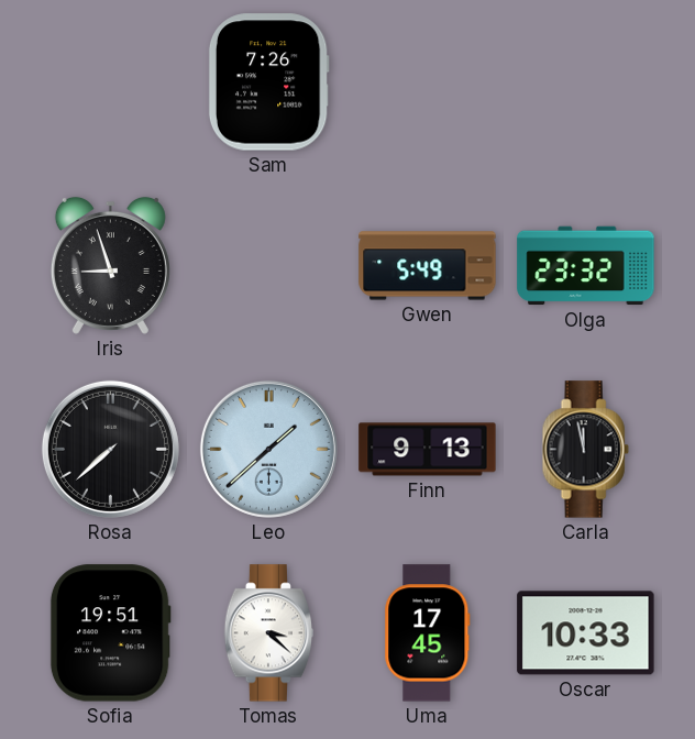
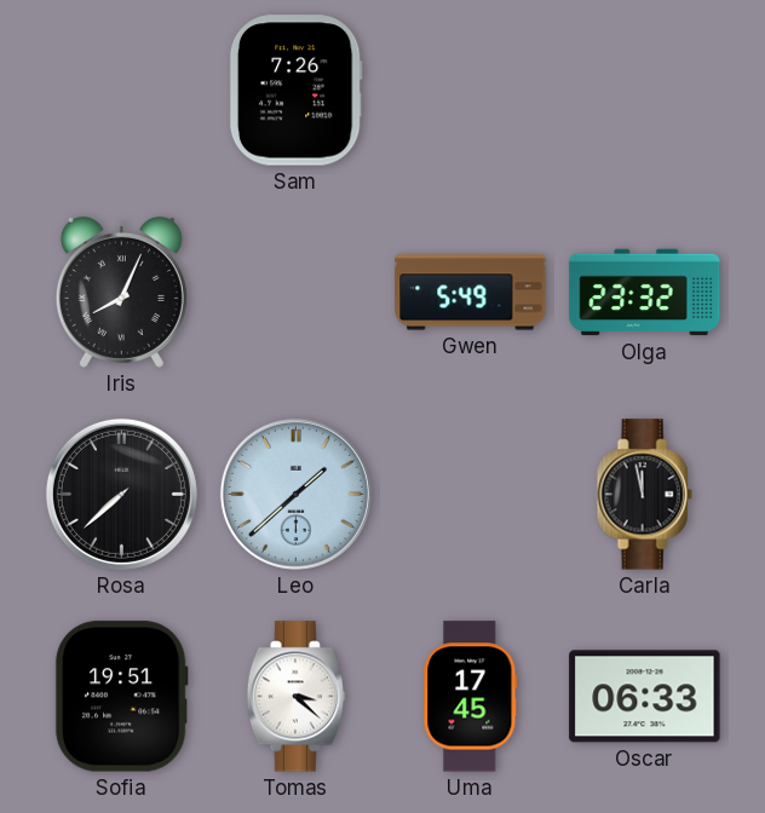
Iris: 8:57 -> 8:04
Finn: 9:13 -> none
Oscar: 10:33 -> 06:33
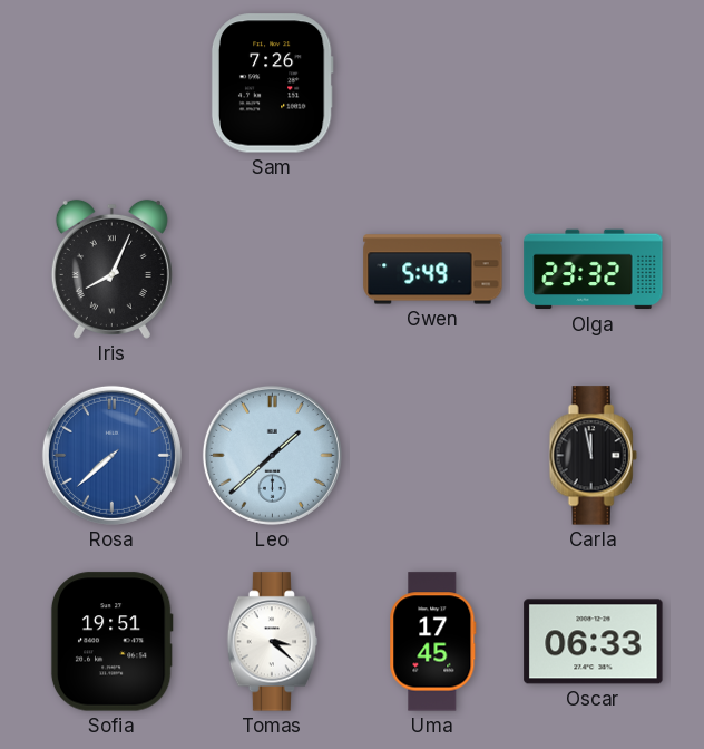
Rosa dial: black -> blue
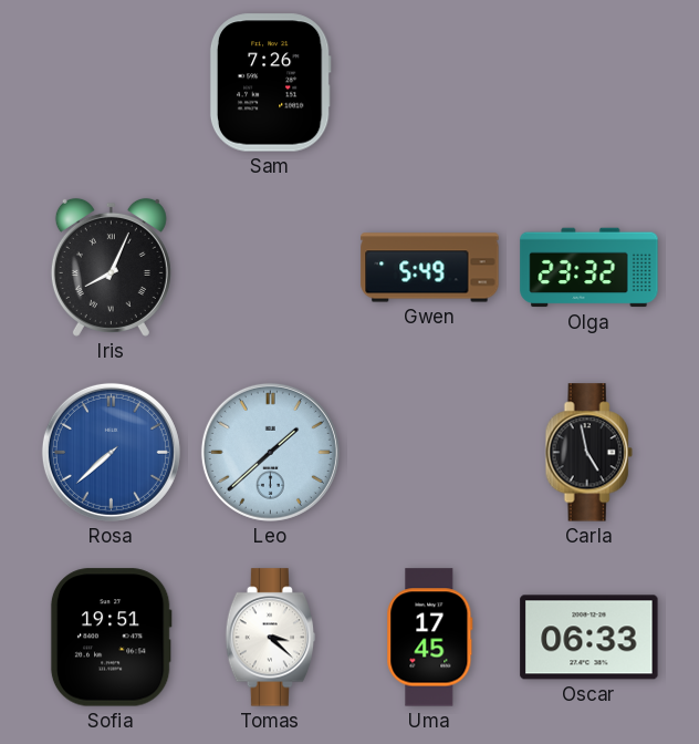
Carla: 11:58 -> 4:58
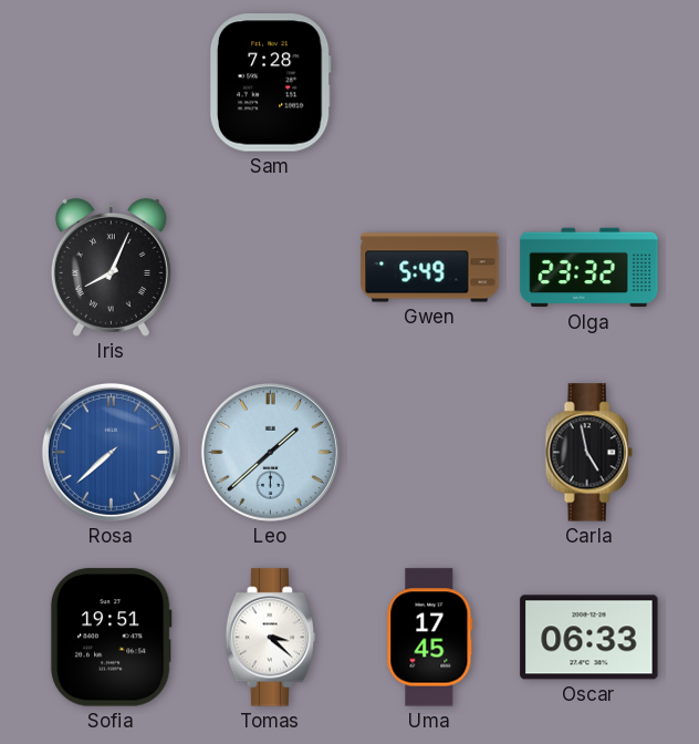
Sam: 7:26 -> 7:28
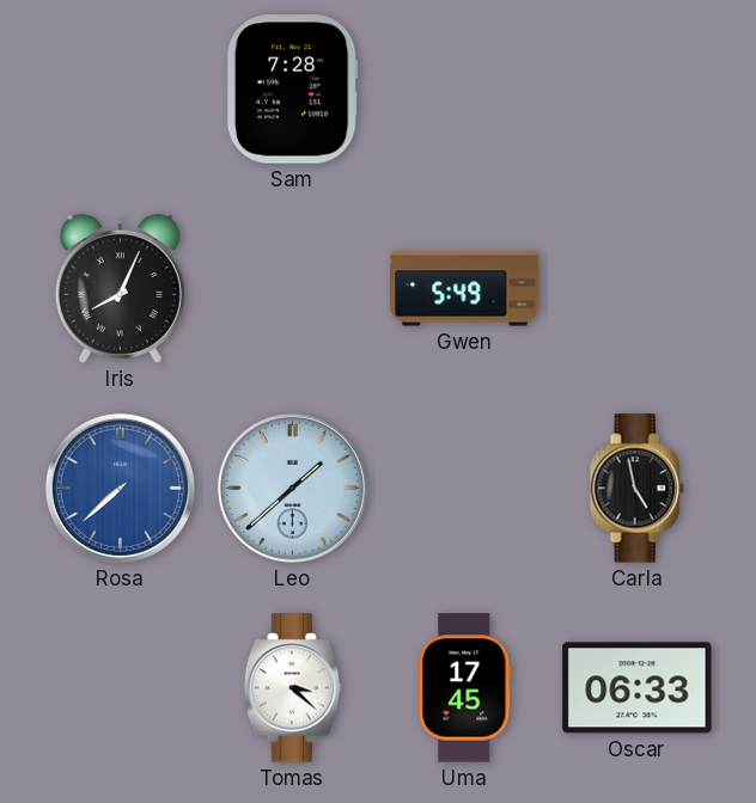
Olga: 23:32 -> none
Sofia: 19:51 -> none
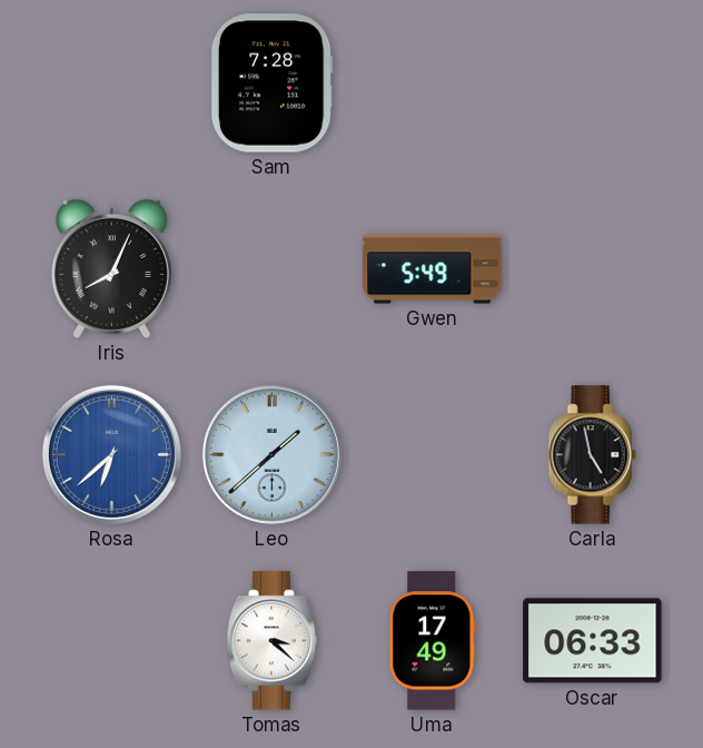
Rosa: 7:38 -> 6:38
Uma: 17:45 -> 17:49
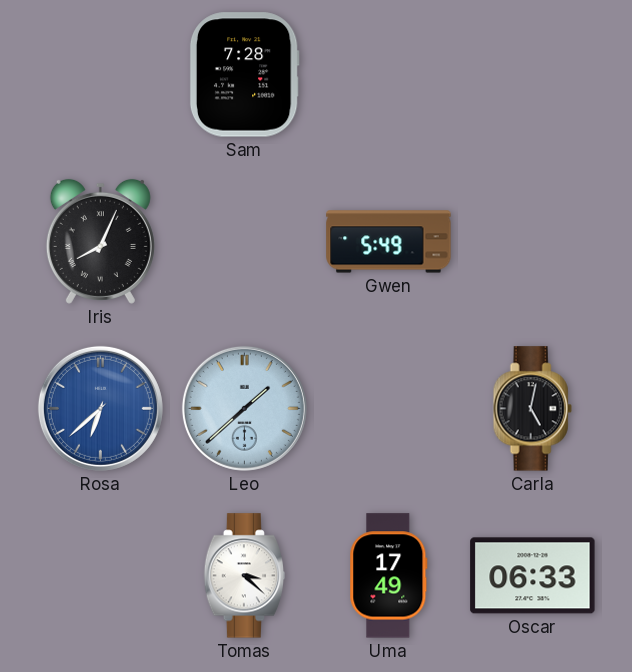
Carla: 4:58 -> 5:02
